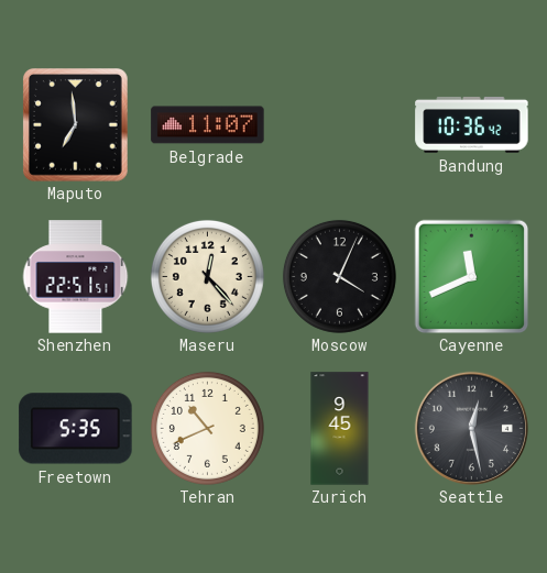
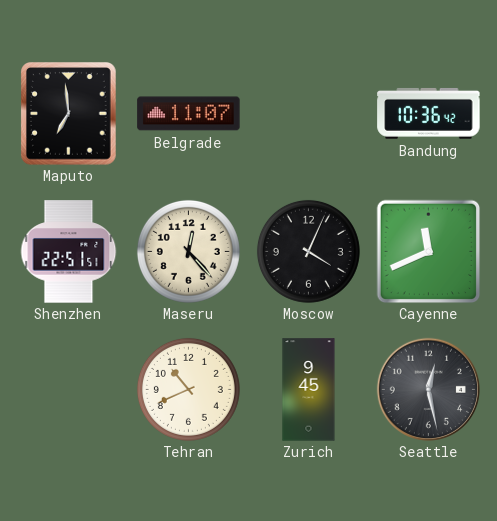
Freetown: 5:35 -> none
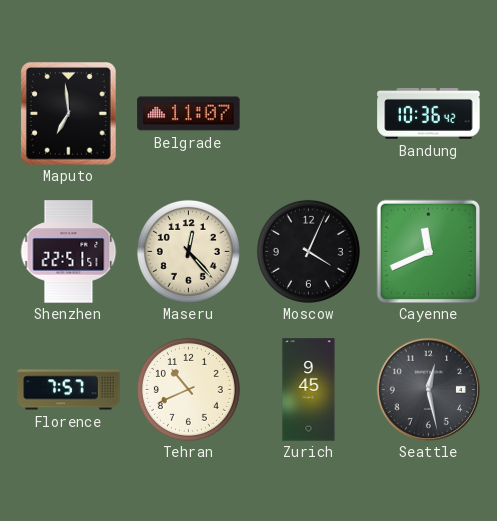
Florence: none -> 7:57
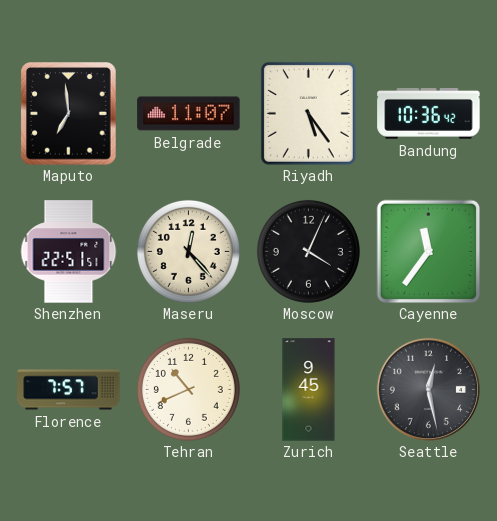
Riyadh: none -> 5:24
Cayenne: 11:41 -> 11:36
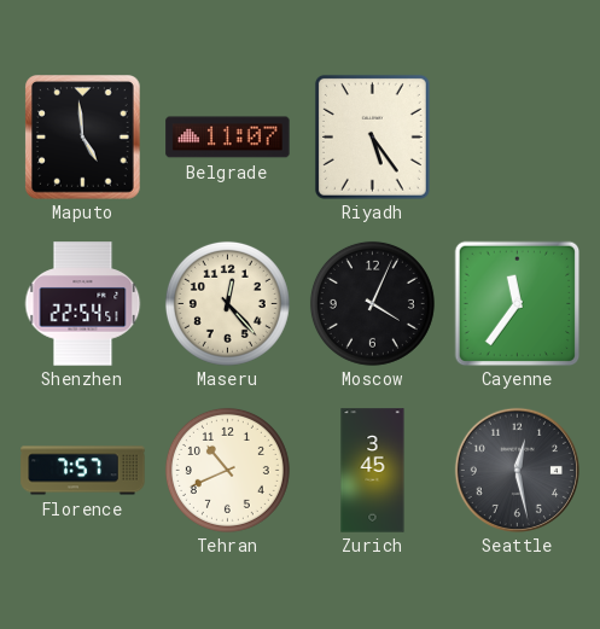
Maputo: 6:59 -> 4:59
Bandung: 10:36 -> none
Shenzhen: 22:51 -> 22:54
Zurich: 9:45 -> 3:45
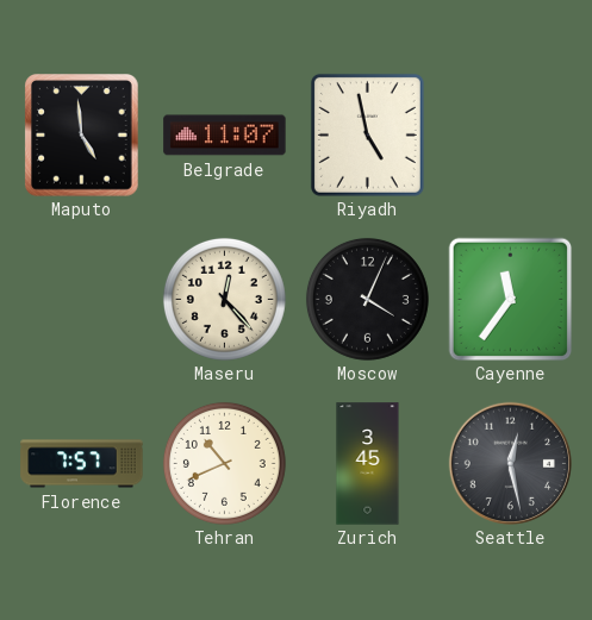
Riyadh: 5:24 -> 4:58
Shenzhen: 22:54 -> none
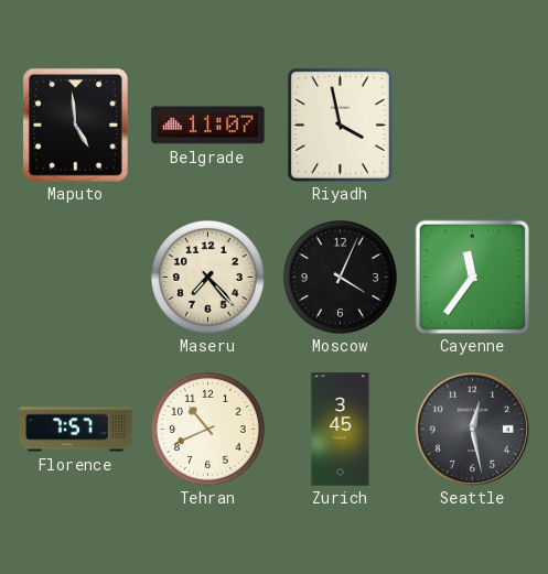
Riyadh: 4:58 -> 3:58
Maseru: 12:23 -> 7:23
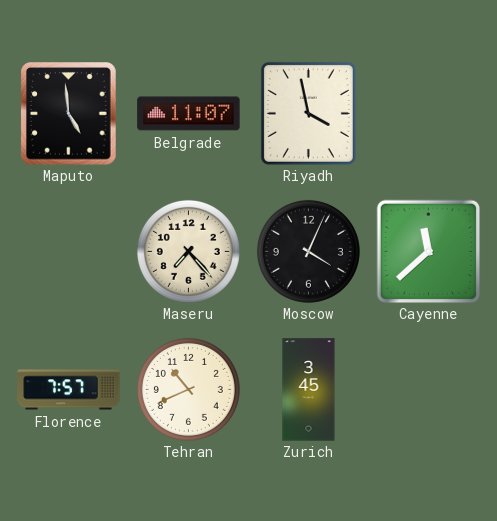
Cayenne: 11:36 -> 11:38
Seattle: 12:28 -> none
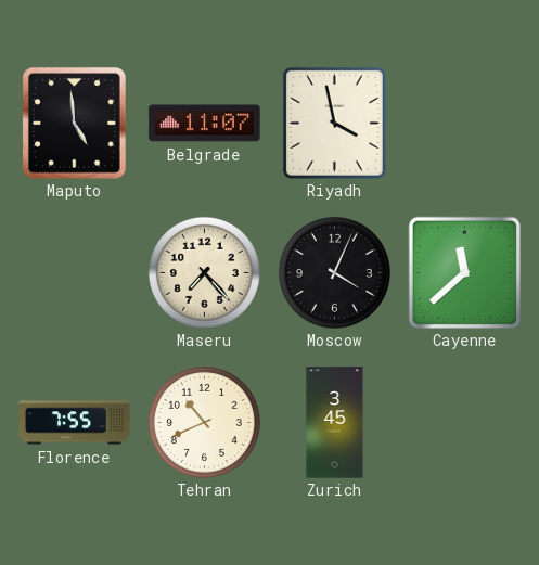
Florence: 7:57 -> 7:55
